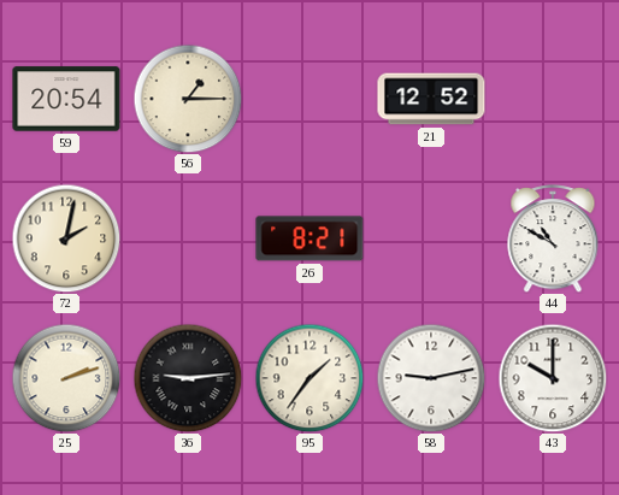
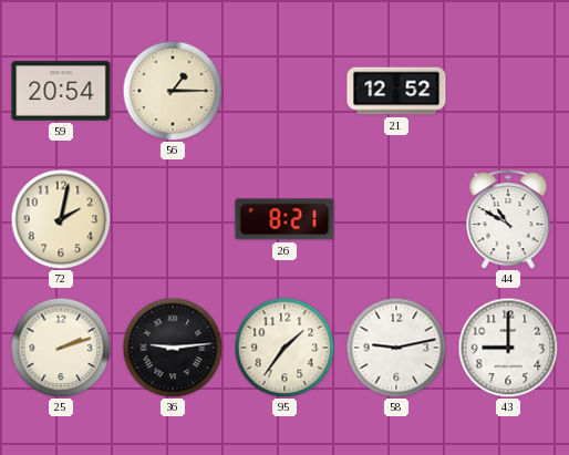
43: 10:00 -> 9:00
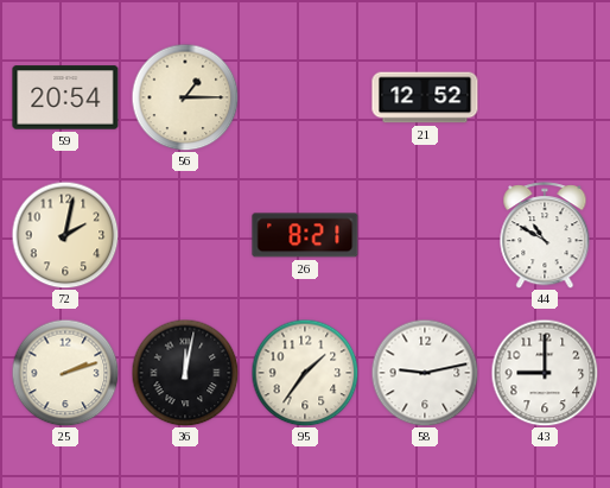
36: 9:14 -> 12:02
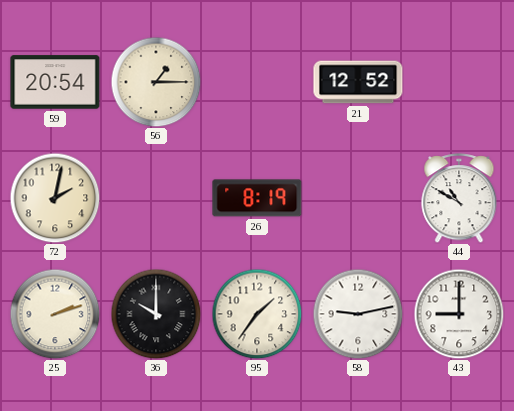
26: 8:21 -> 8:19
36: 12:02 -> 10:00
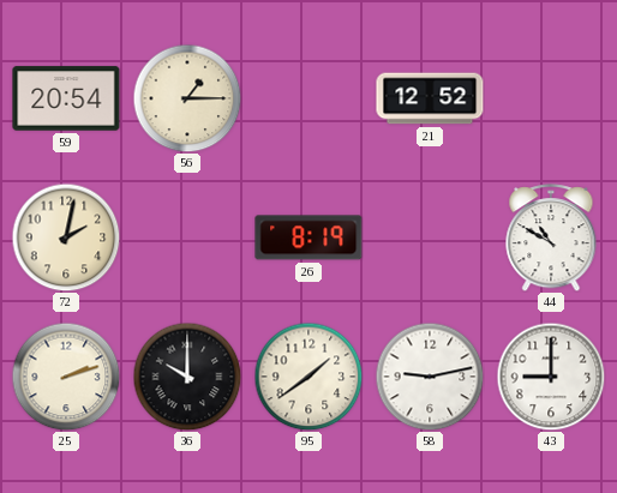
95: 1:36 -> 1:39
